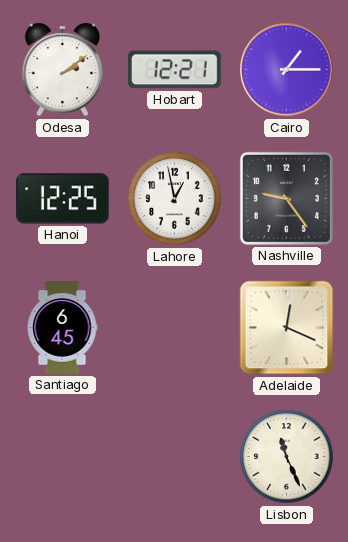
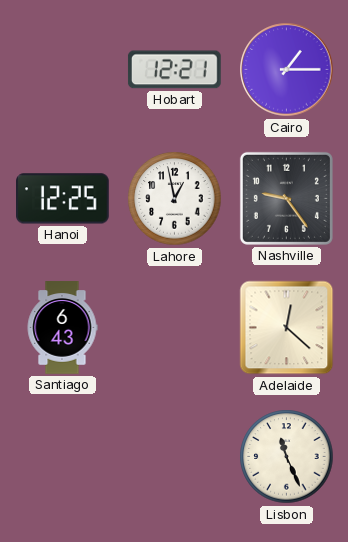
Odesa: 2:09 -> none
Santiago: 6:45 -> 6:43
Adelaide: 12:19 -> 12:22
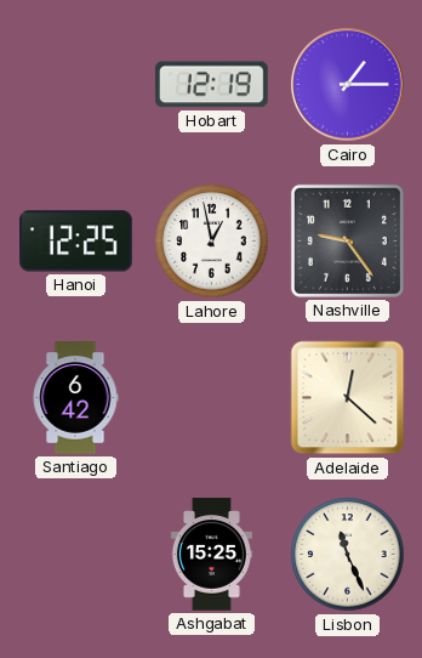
Hobart: 12:21 -> 12:19
Santiago: 6:43 -> 6:42
Ashgabat: none -> 15:25
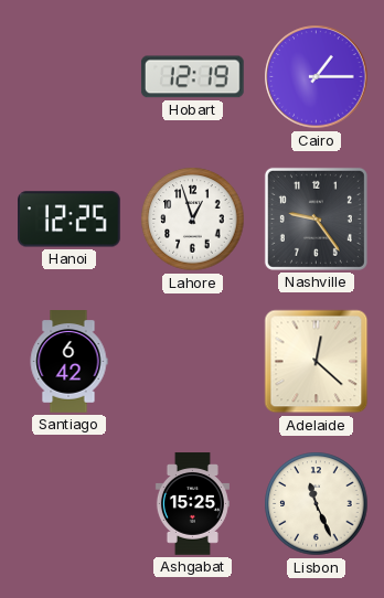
Lahore: 12:58 -> 12:57
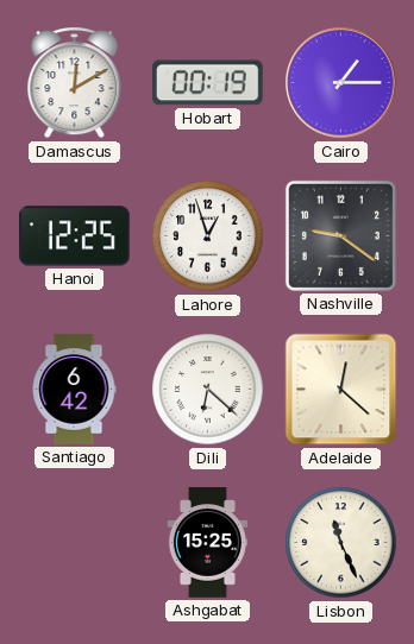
Damascus: none -> 12:10
Hobart: 12:19 -> 00:19
Nashville: 9:24 -> 9:21
Dili: none -> 6:22
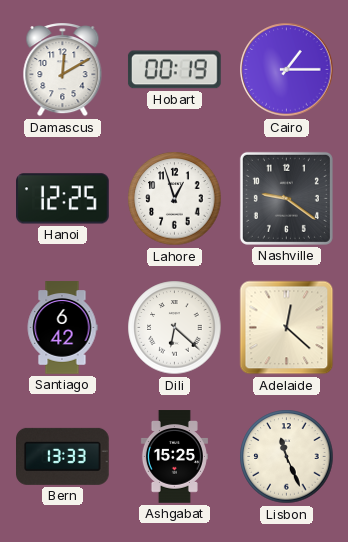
Bern: none -> 13:33
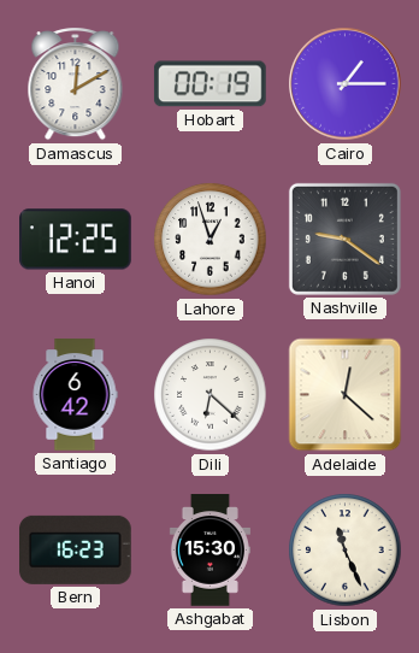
Bern: 13:33 -> 16:23
Ashgabat: 15:25 -> 15:30
